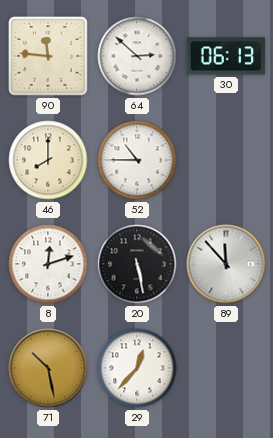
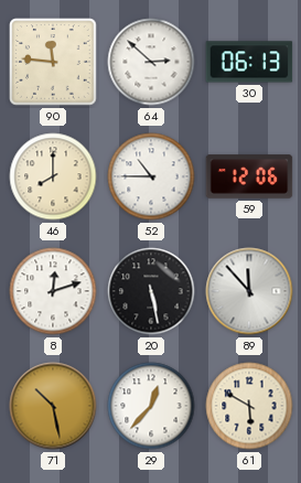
59: none -> 12:06
61: none -> 5:50
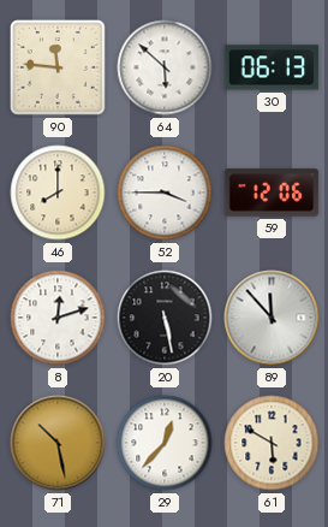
64: 2:52 -> 5:52
52: 10:45 -> 3:45
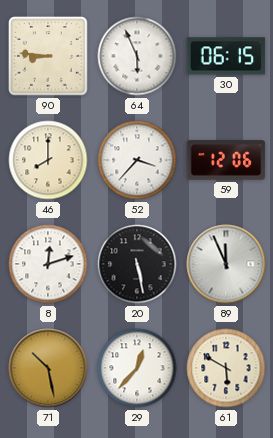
90: 11:46 -> 8:46
64: 5:52 -> 5:56
30: 06:13 -> 06:15
52: 3:45 -> 3:37
89: 11:53 -> 11:56
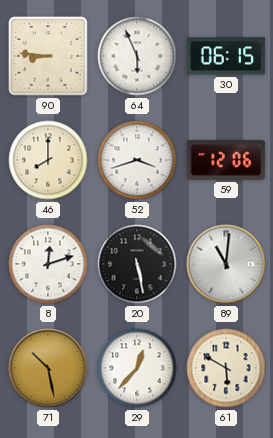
52: 3:37 -> 3:42
89: 11:56 -> 11:01
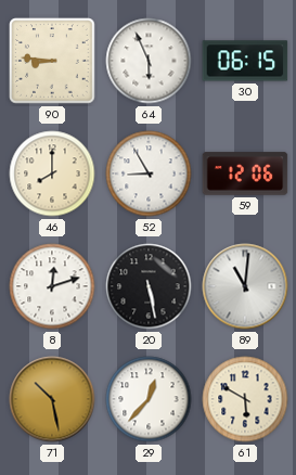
52: 3:42 -> 8:55
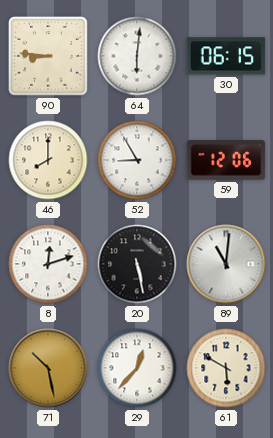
64: 5:56 -> 6:01
